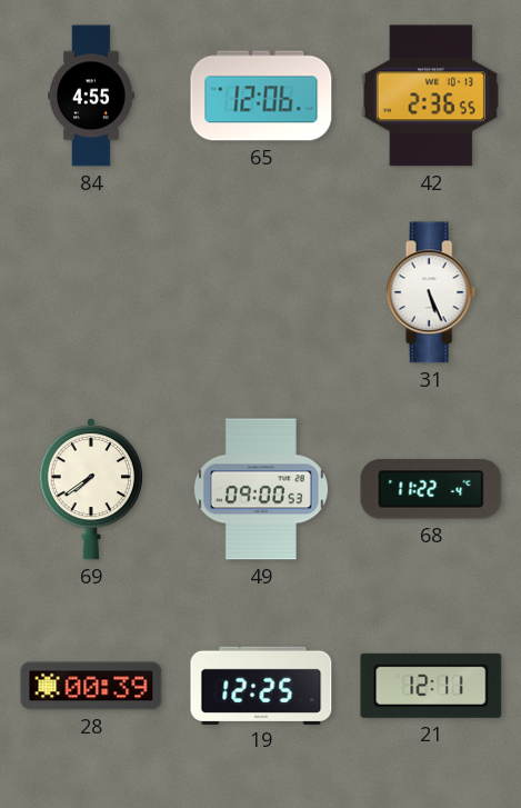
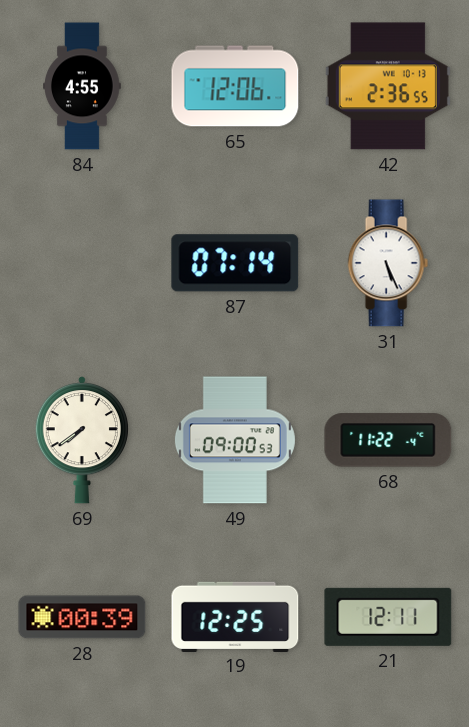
87: none -> 07:14
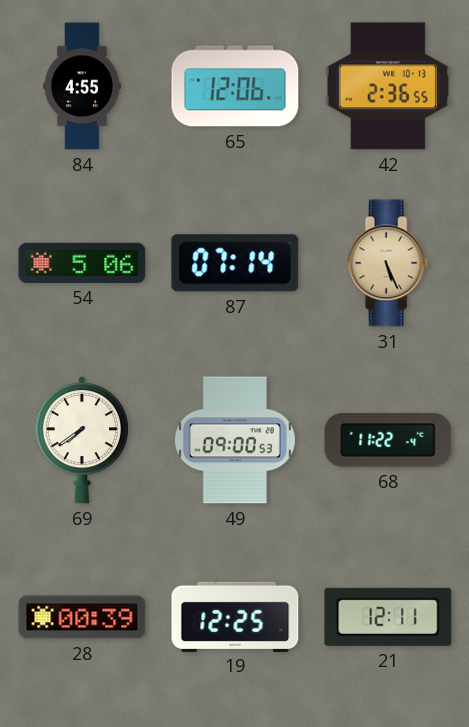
54: none -> 5:06
31 dial: white -> champagne
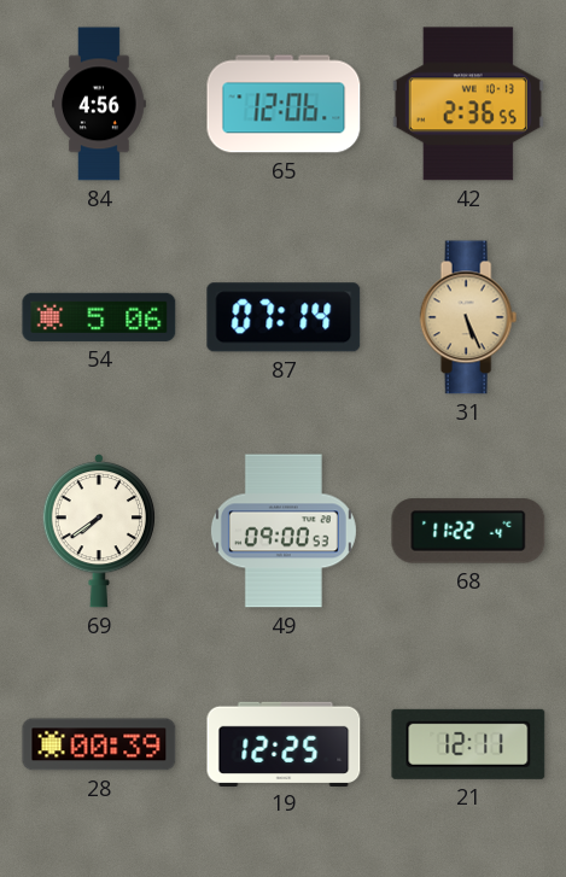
84: 4:55 -> 4:56
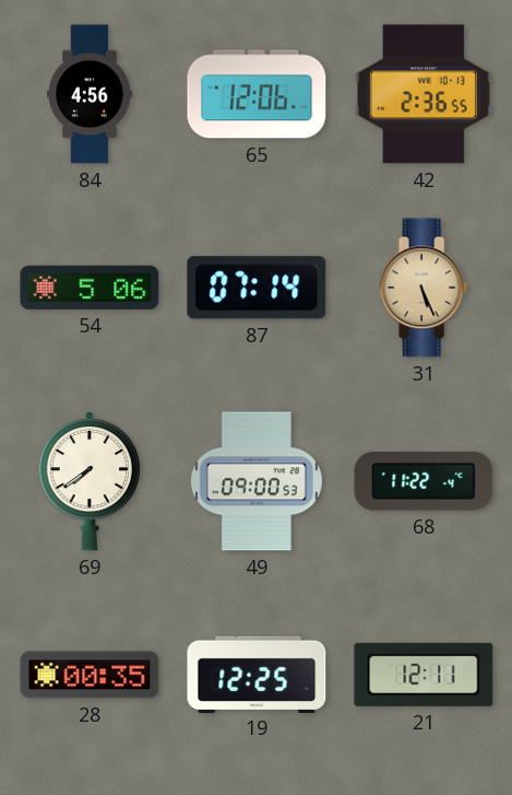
28: 00:39 -> 00:35
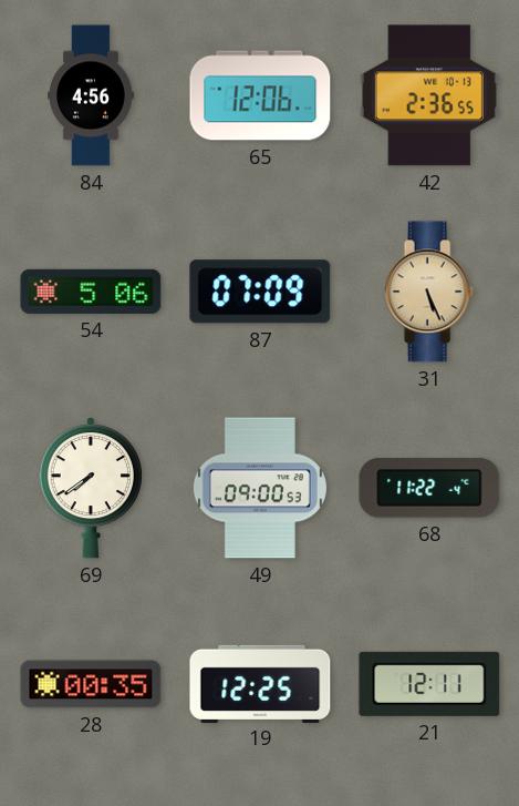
87: 07:14 -> 07:09
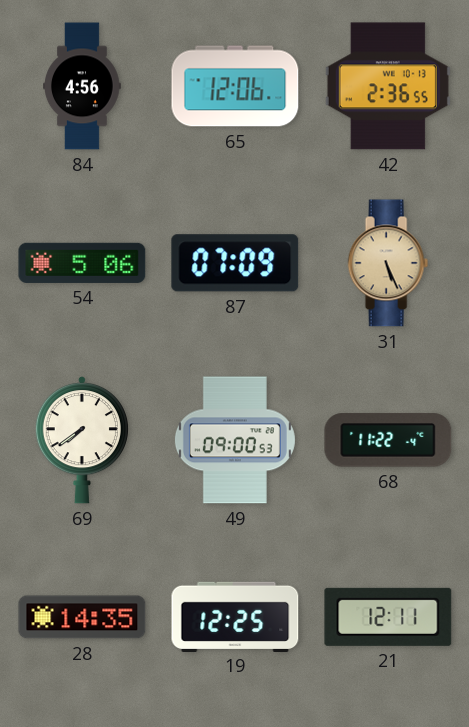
28: 00:35 -> 14:35
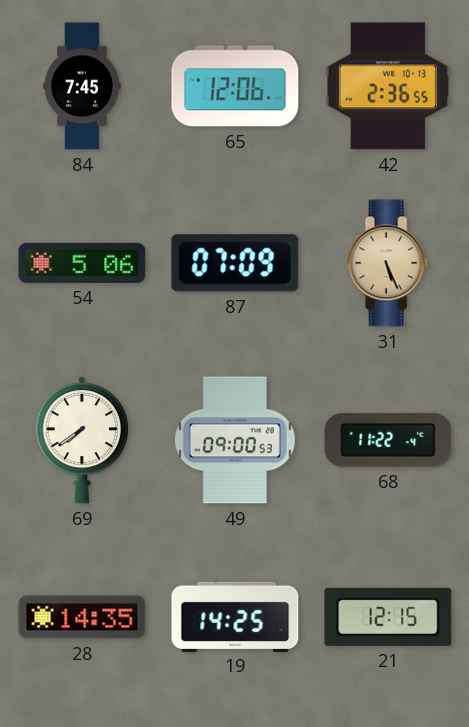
84: 4:56 -> 7:45
19: 12:25 -> 14:25
21: 12:11 -> 12:15
